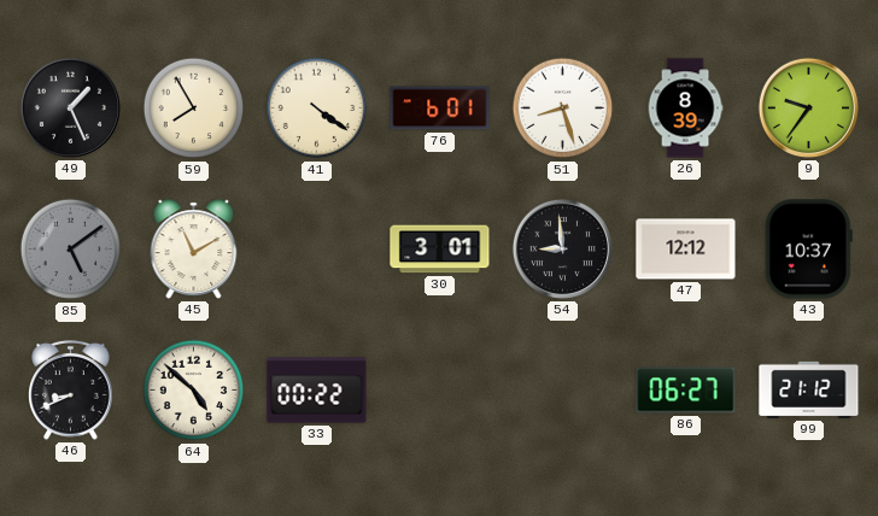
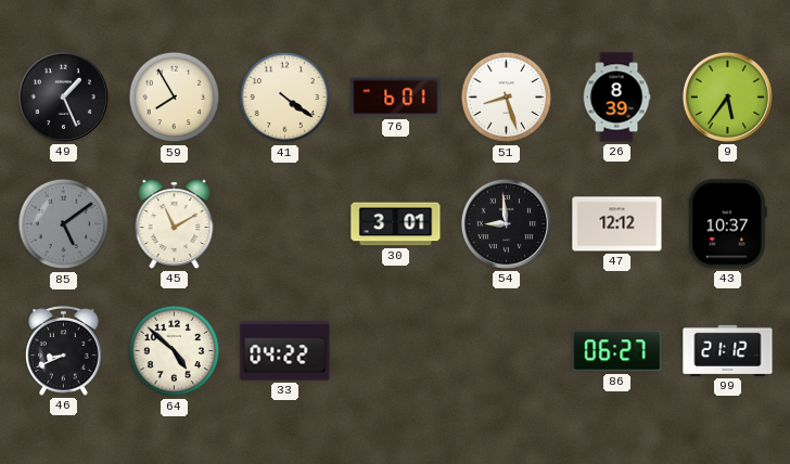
9: 9:36 -> 5:36
33: 00:22 -> 04:22
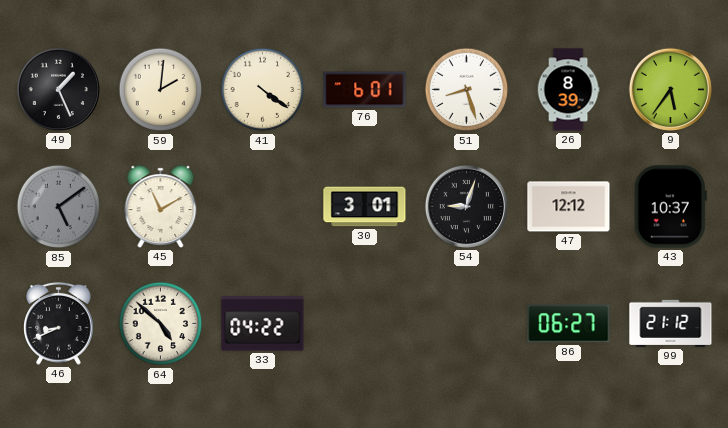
59: 7:55 -> 2:01
54: 8:59 -> 9:03
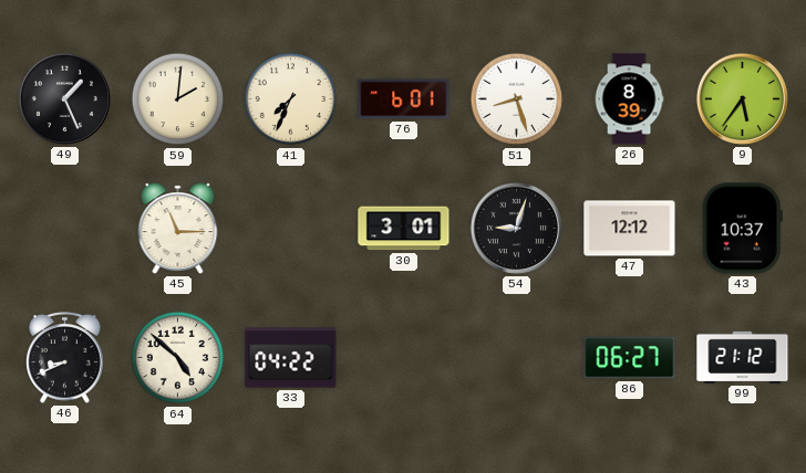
41: 4:21 -> 7:34
85: 5:09 -> none
45: 11:10 -> 11:15
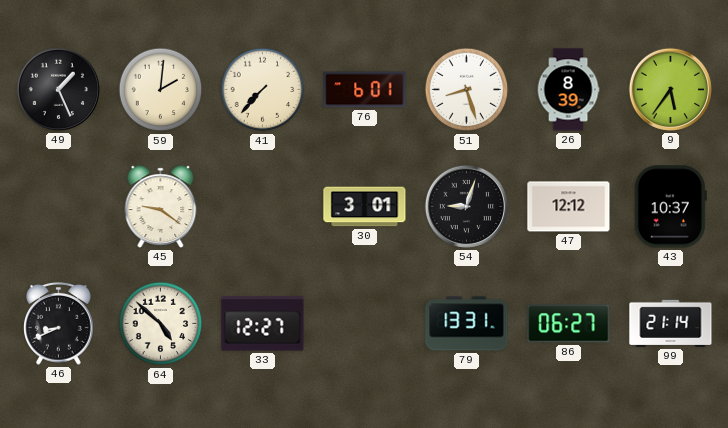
41: 7:34 -> 7:37
45: 11:15 -> 9:21
33: 04:22 -> 12:27
79: none -> 13:31
99: 21:12 -> 21:14
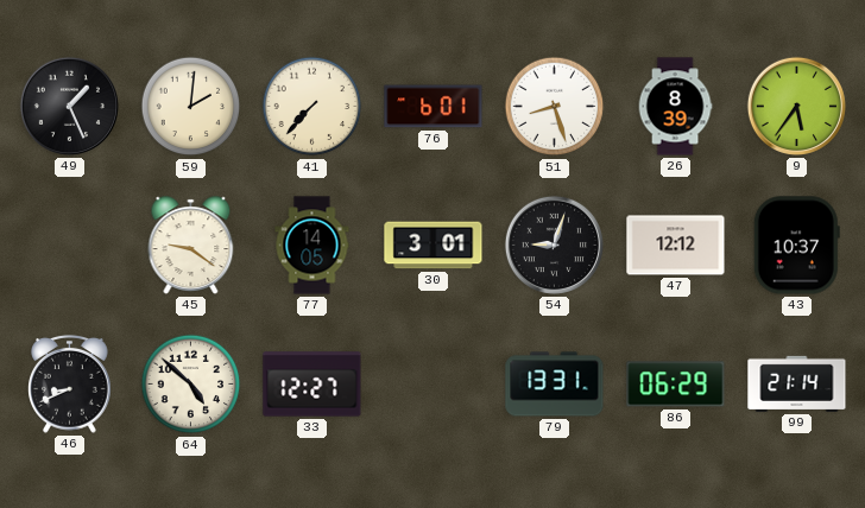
77: none -> 14:05
86: 06:27 -> 06:29
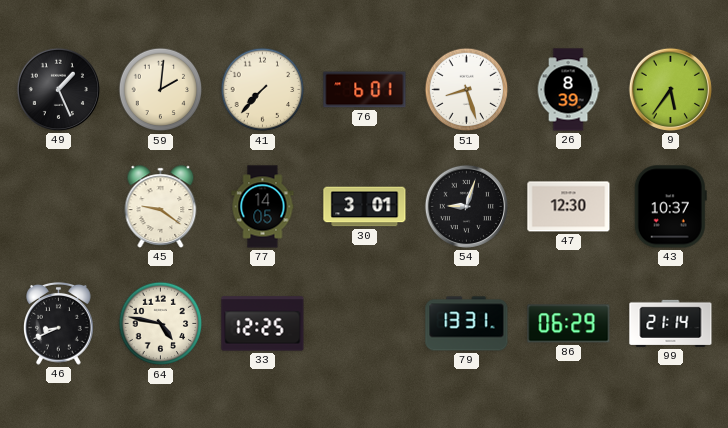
47: 12:12 -> 12:30
64: 4:52 -> 4:47
33: 12:27 -> 12:25
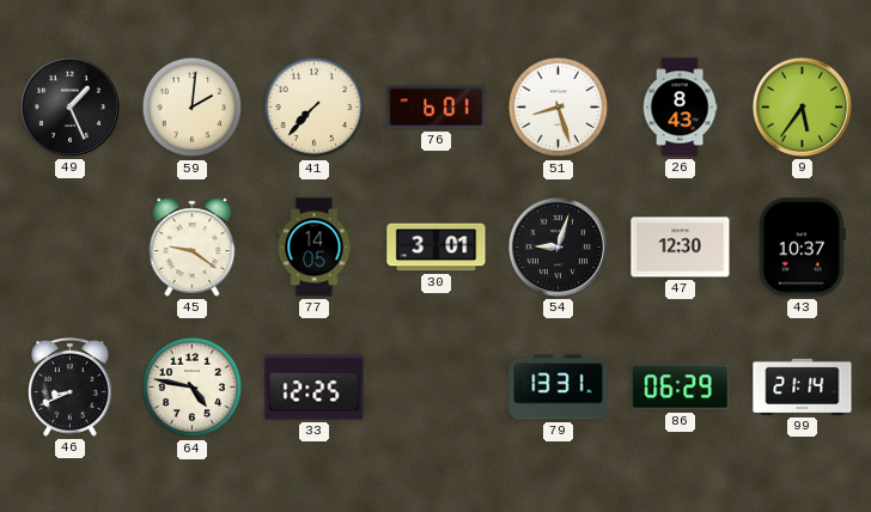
26: 8:39 -> 8:43
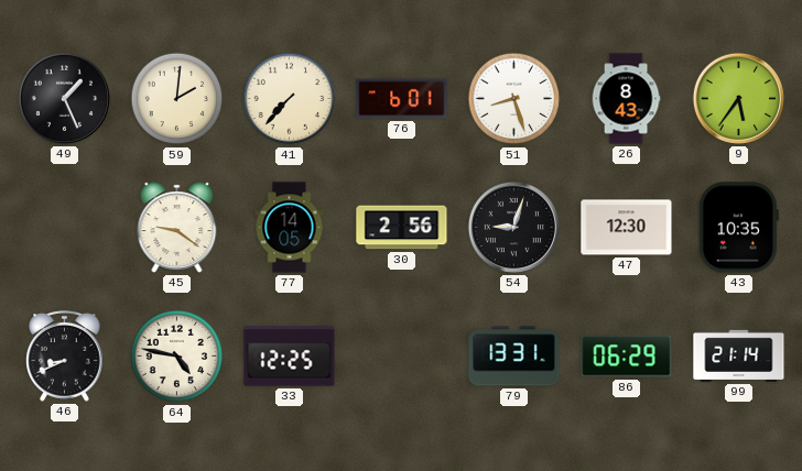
30: 3:01 -> 2:56
43: 10:37 -> 10:35
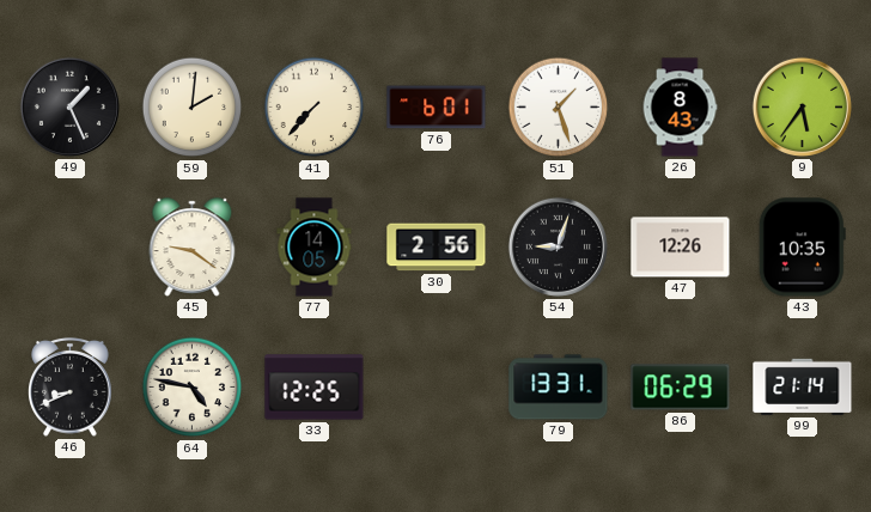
51: 8:27 -> 1:27
47: 12:30 -> 12:26
